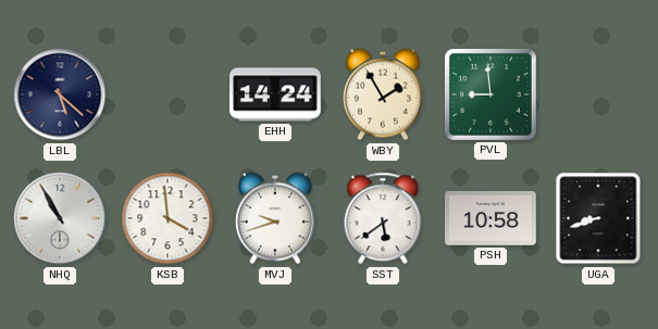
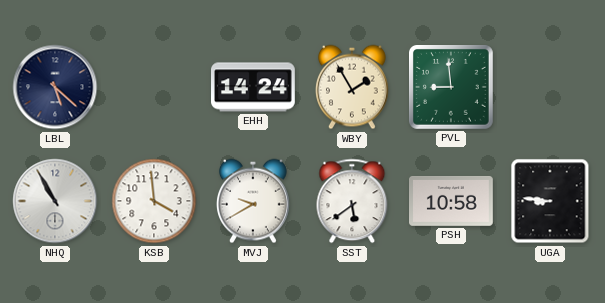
MVJ: 9:42 -> 9:40
UGA: 8:42 -> 8:46
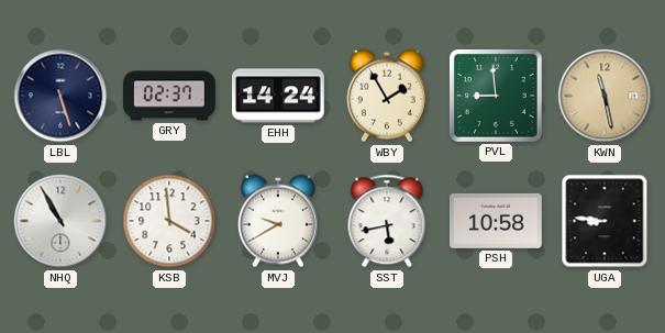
LBL: 5:22 -> 5:27
GRY: none -> 02:37
KWN: none -> 11:28
SST: 5:39 -> 5:43
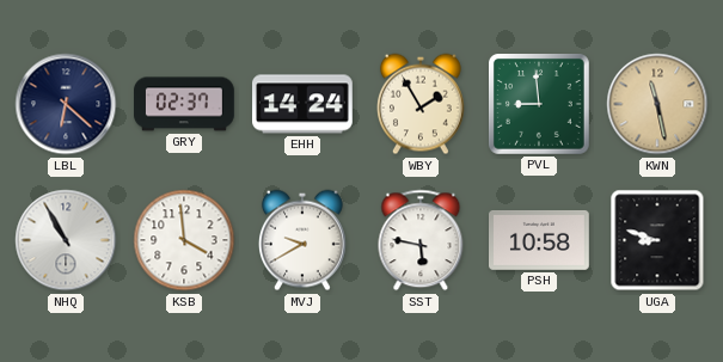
LBL: 5:27 -> 6:22
SST: 5:43 -> 5:47
UGA: 8:46 -> 8:48
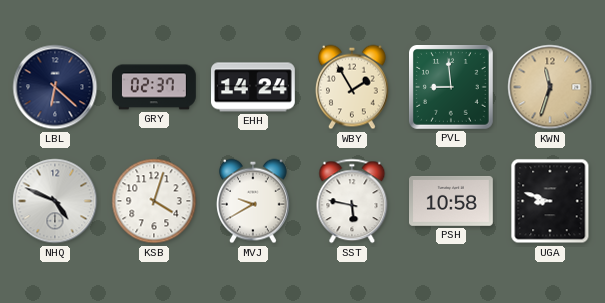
KWN: 11:28 -> 11:33
NHQ: 10:55 -> 4:49
KSB: 3:59 -> 4:03
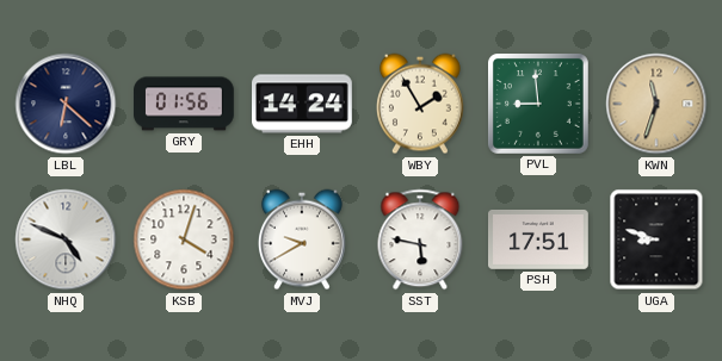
GRY: 02:37 -> 01:56
PSH: 10:58 -> 17:51
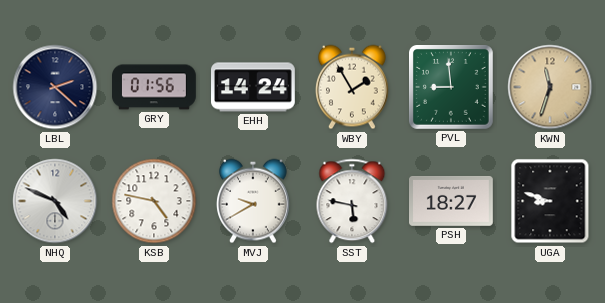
LBL: 6:22 -> 2:22
KSB: 4:03 -> 4:47
PSH: 17:51 -> 18:27
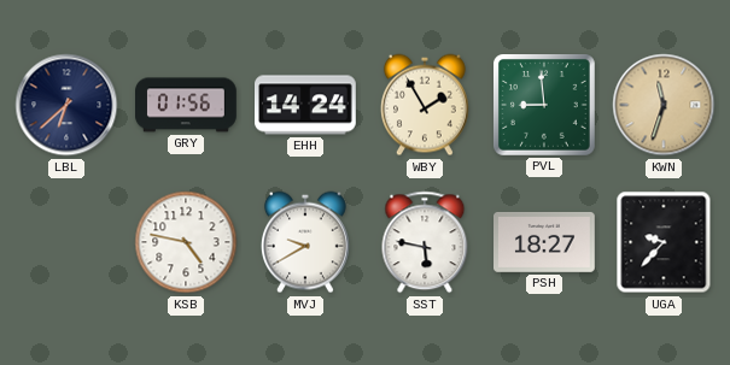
LBL: 2:22 -> 6:38
NHQ: 4:49 -> none
UGA: 8:48 -> 9:37
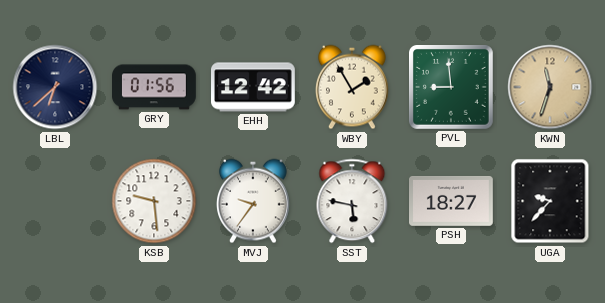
EHH: 14:24 -> 12:42
KSB: 4:47 -> 9:29
MVJ: 9:40 -> 9:36
